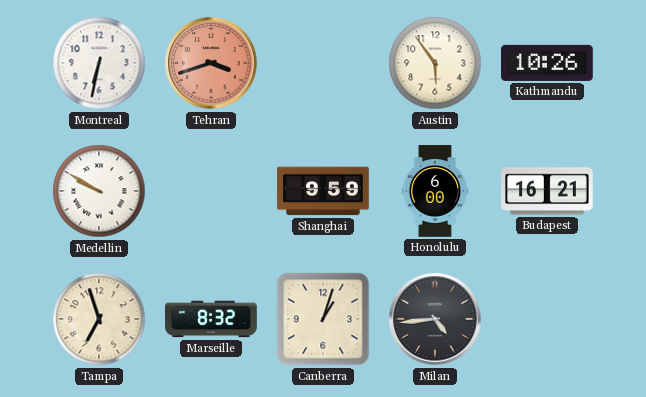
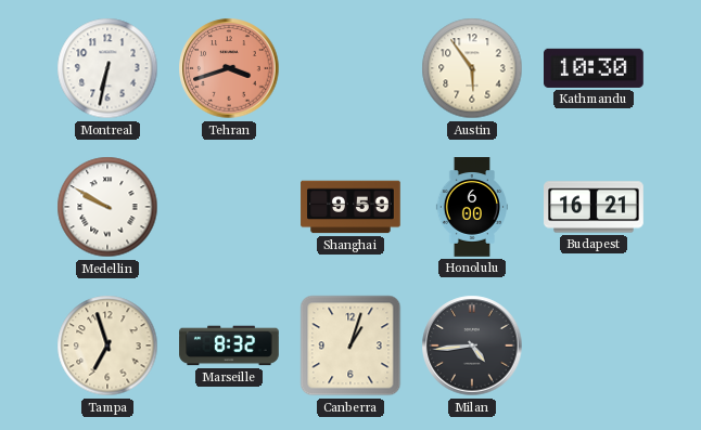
Kathmandu: 10:26 -> 10:30
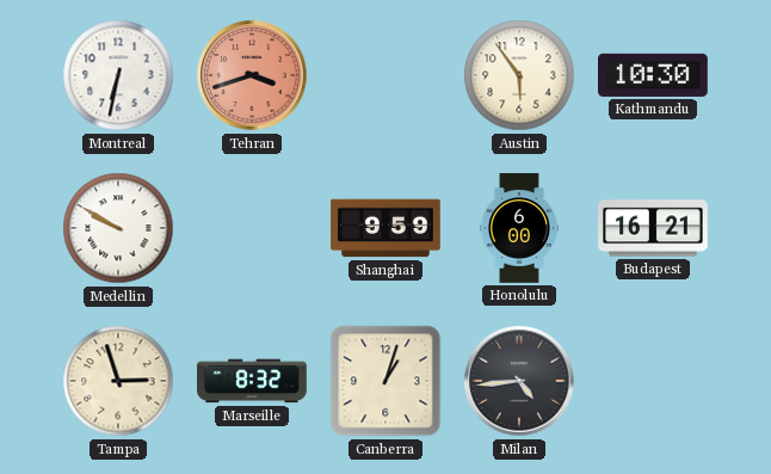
Tampa: 6:57 -> 2:57
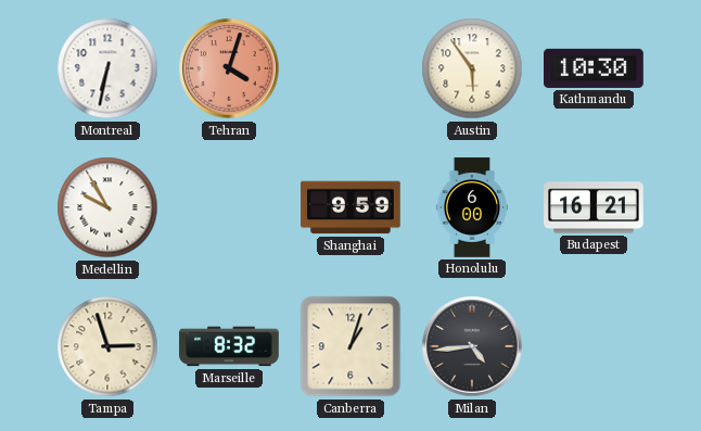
Tehran: 3:42 -> 4:03
Medellin: 9:50 -> 9:55
